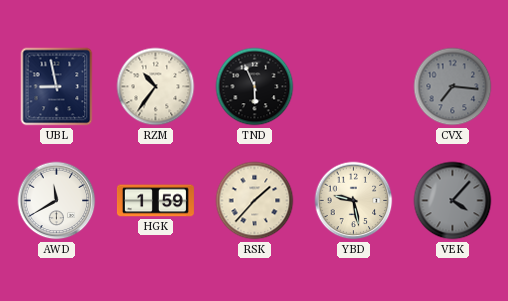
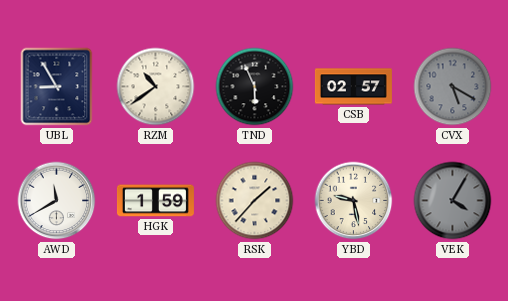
UBL: 8:58 -> 8:55
RZM: 10:36 -> 10:39
CSB: none -> 02:57
CVX: 7:16 -> 5:20
VEK: 4:07 -> 4:05
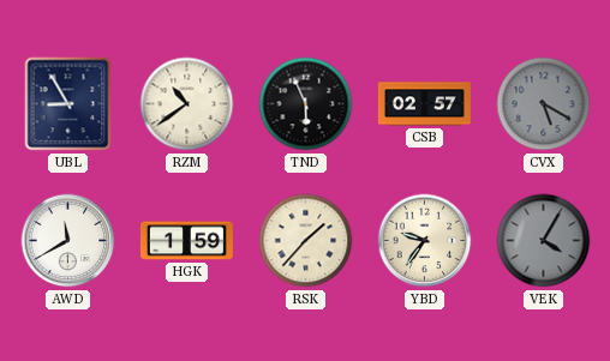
YBD: 9:28 -> 9:36
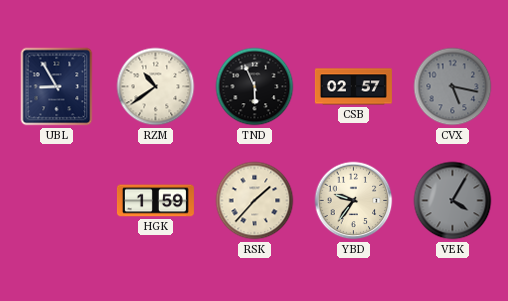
CVX: 5:20 -> 5:17
AWD: 11:40 -> none
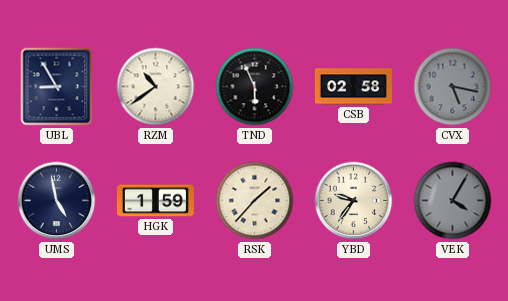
CSB: 02:57 -> 02:58
UMS: none -> 4:58
